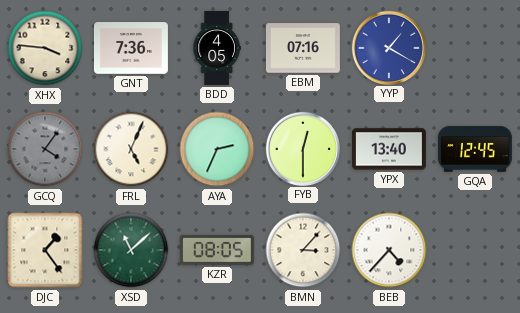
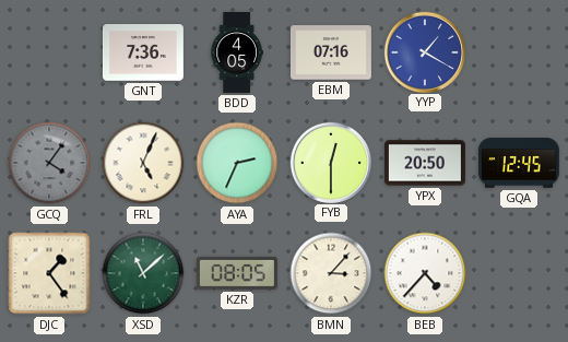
XHX: 3:46 -> none
YPX: 13:40 -> 20:50
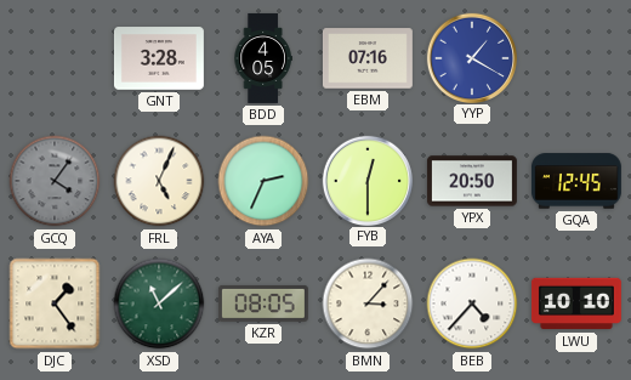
GNT: 7:36 -> 3:28
LWU: none -> 10:10
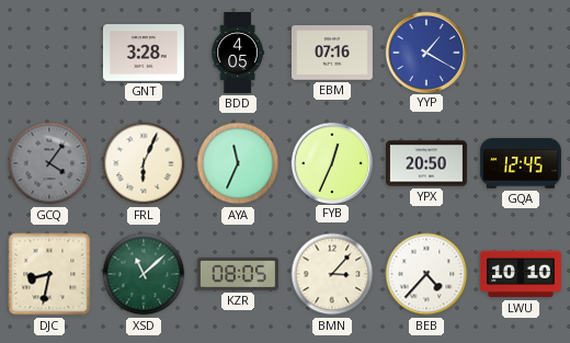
FRL: 5:04 -> 6:04
AYA: 2:34 -> 11:34
FYB: 12:30 -> 12:34
DJC: 1:24 -> 8:32
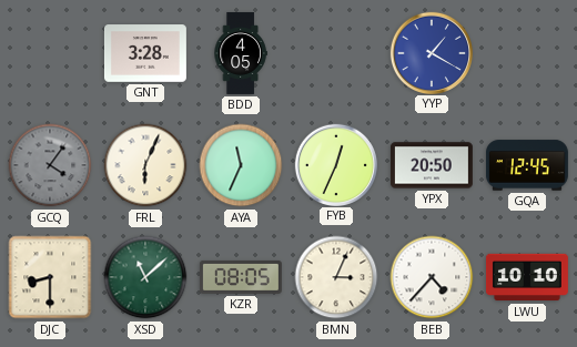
EBM: 07:16 -> none
DJC: 8:32 -> 8:30
BMN: 3:07 -> 3:04
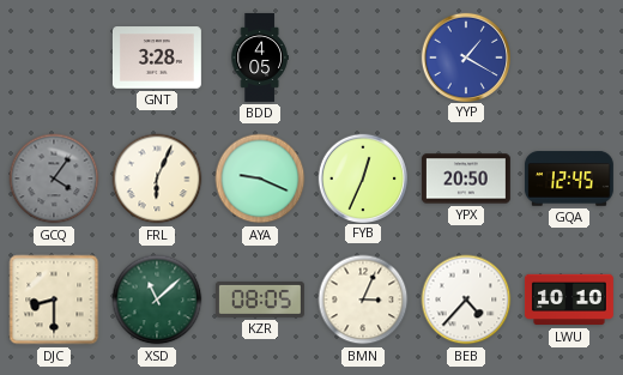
AYA: 11:34 -> 9:19
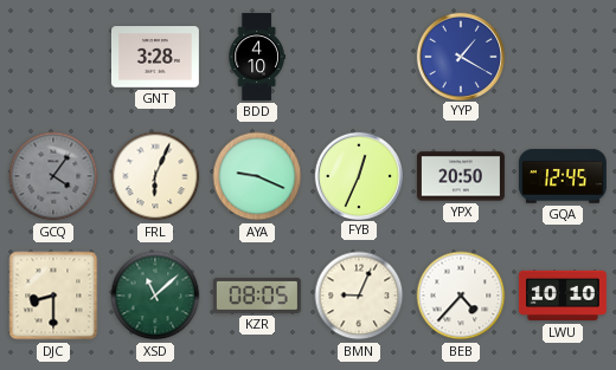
BDD: 4:05 -> 4:10
BMN: 3:04 -> 9:04
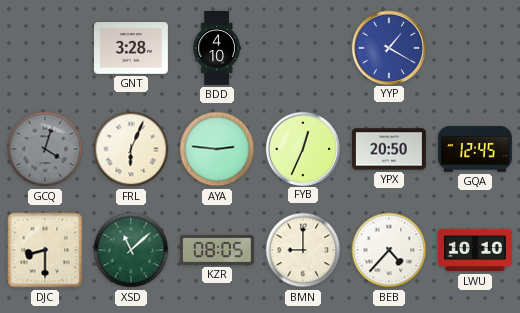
GCQ: 4:06 -> 4:03
AYA: 9:19 -> 2:46
BMN: 9:04 -> 9:00
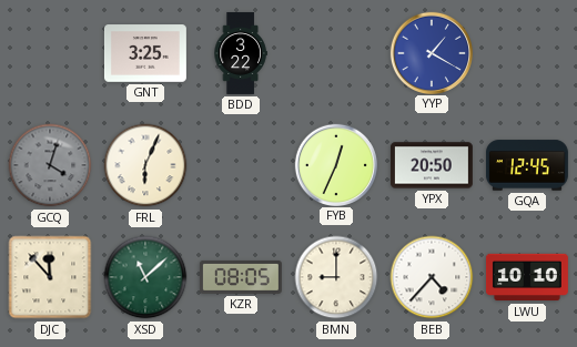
GNT: 3:28 -> 3:25
BDD: 4:10 -> 3:22
AYA: 2:46 -> none
DJC: 8:30 -> 11:53
